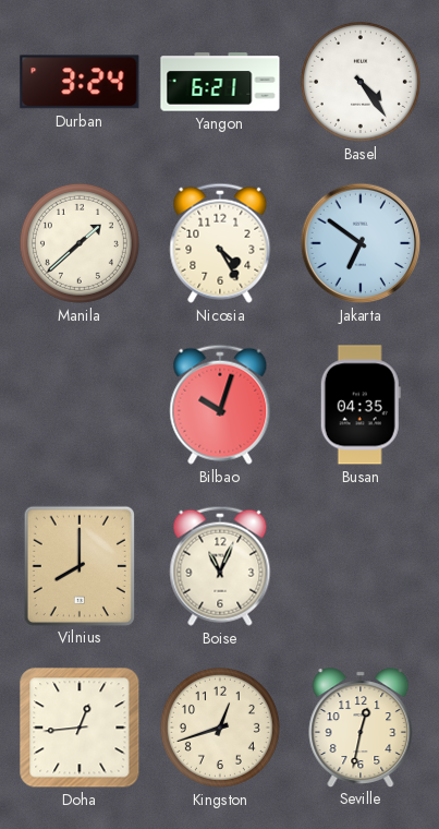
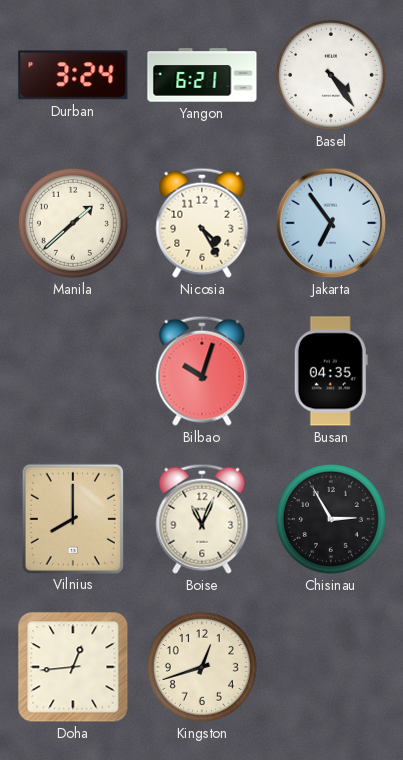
Jakarta: 6:51 -> 6:54
Chisinau: none -> 2:55
Seville: 12:32 -> none
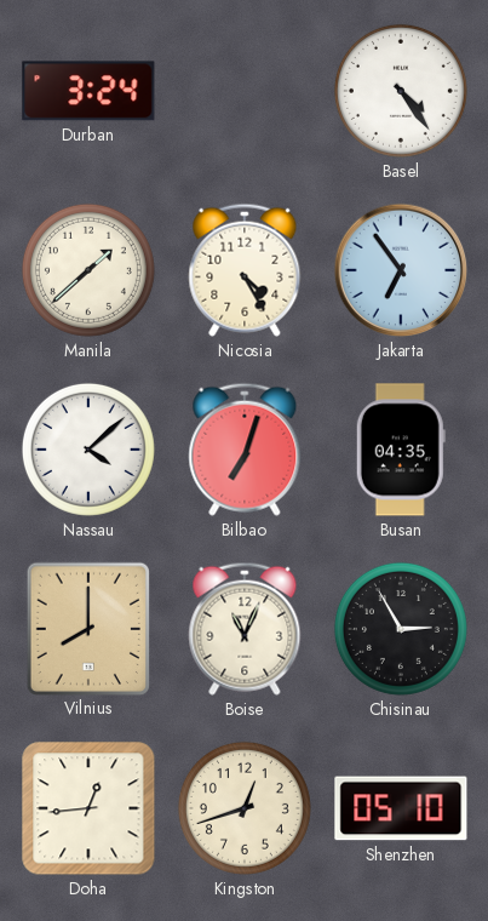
Yangon: 6:21 -> none
Nassau: none -> 4:08
Bilbao: 10:03 -> 7:03
Shenzhen: none -> 05:10
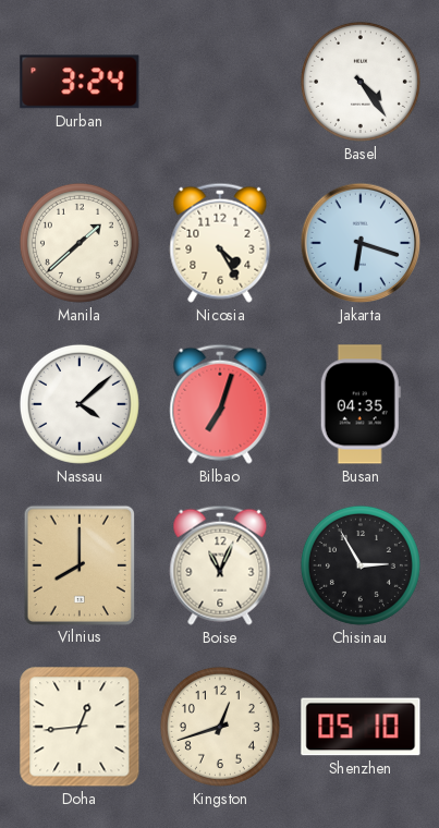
Jakarta: 6:54 -> 6:18
